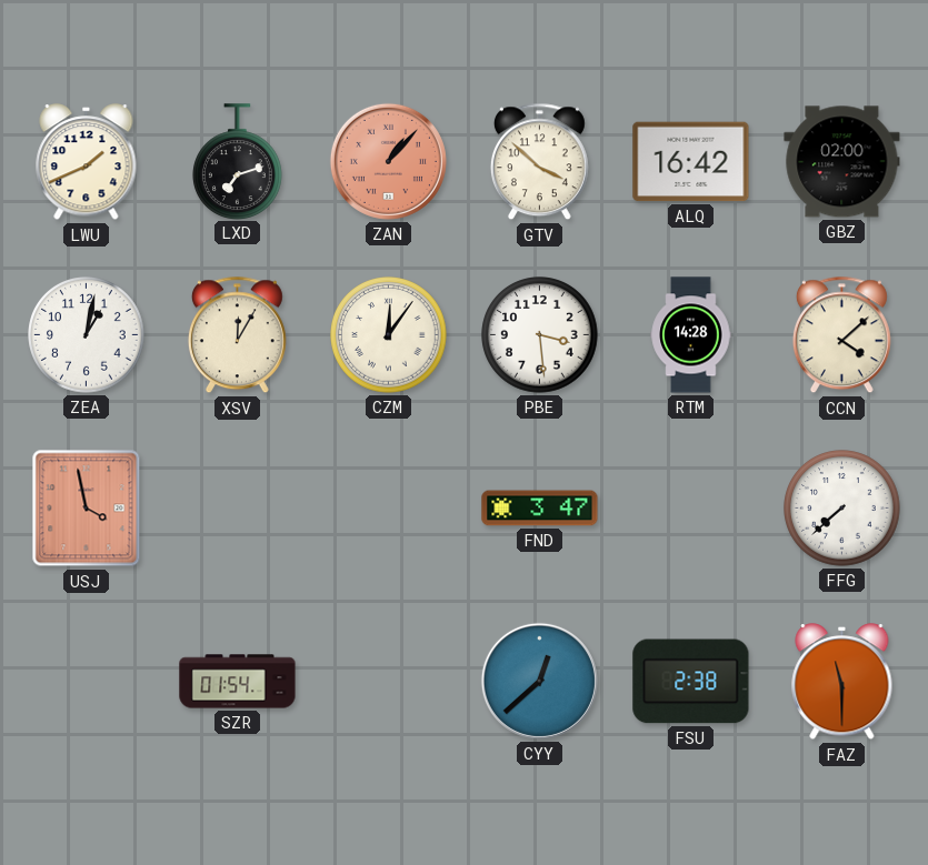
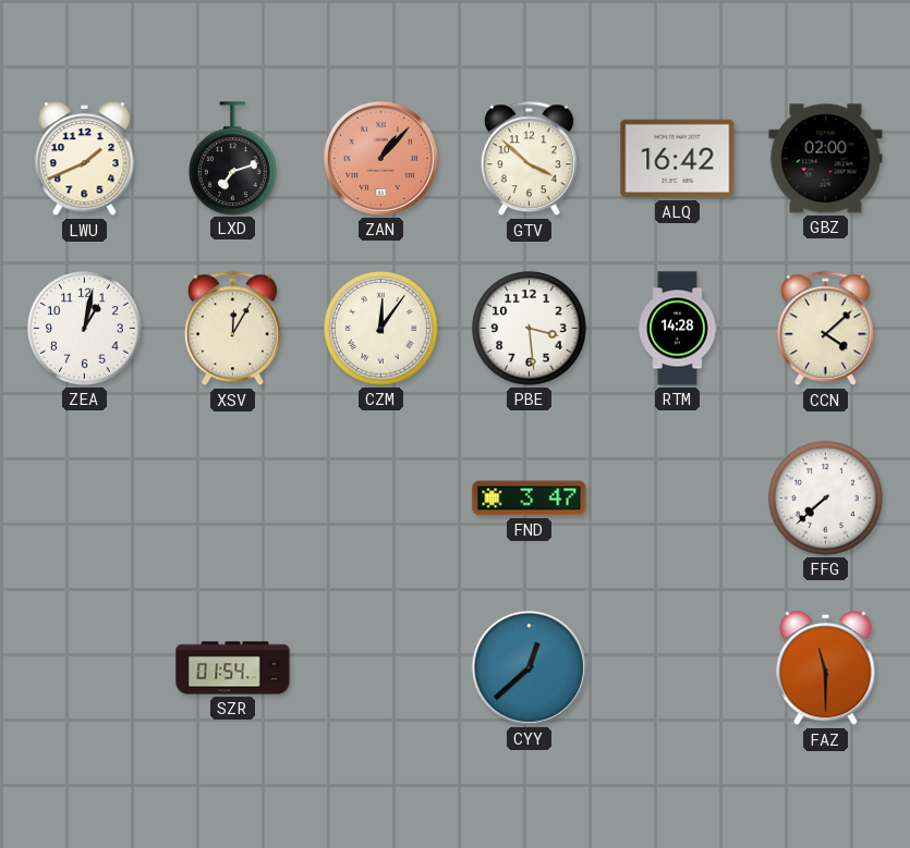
USJ: 3:58 -> none
FSU: 2:38 -> none
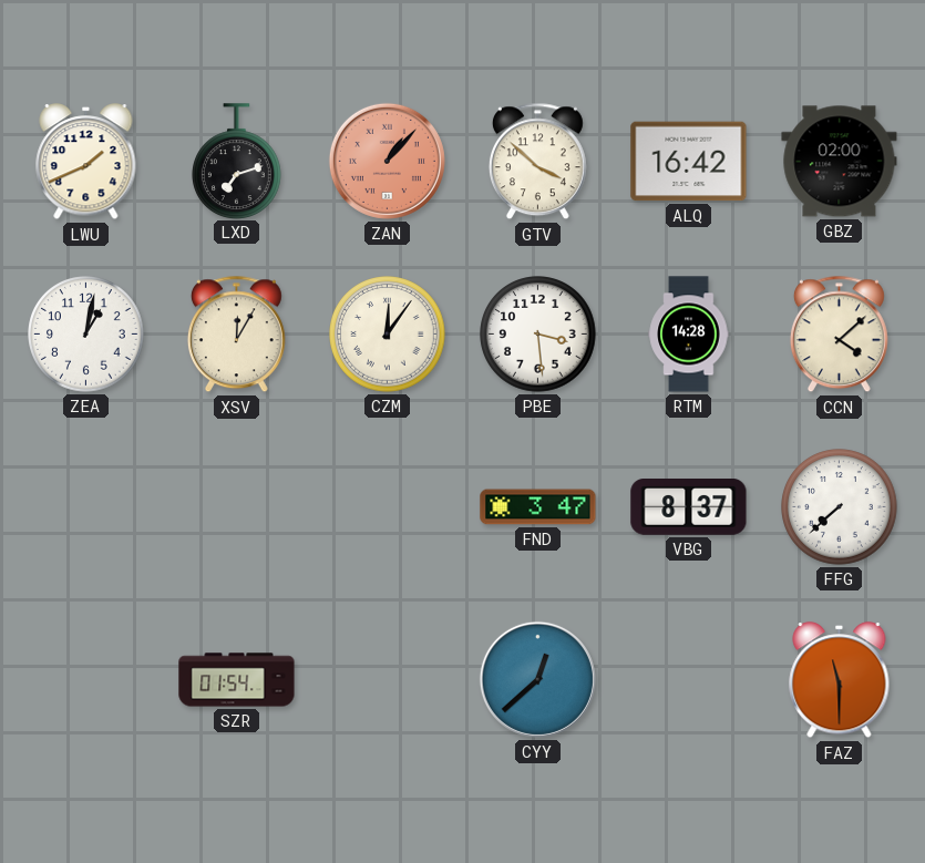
VBG: none -> 8:37
